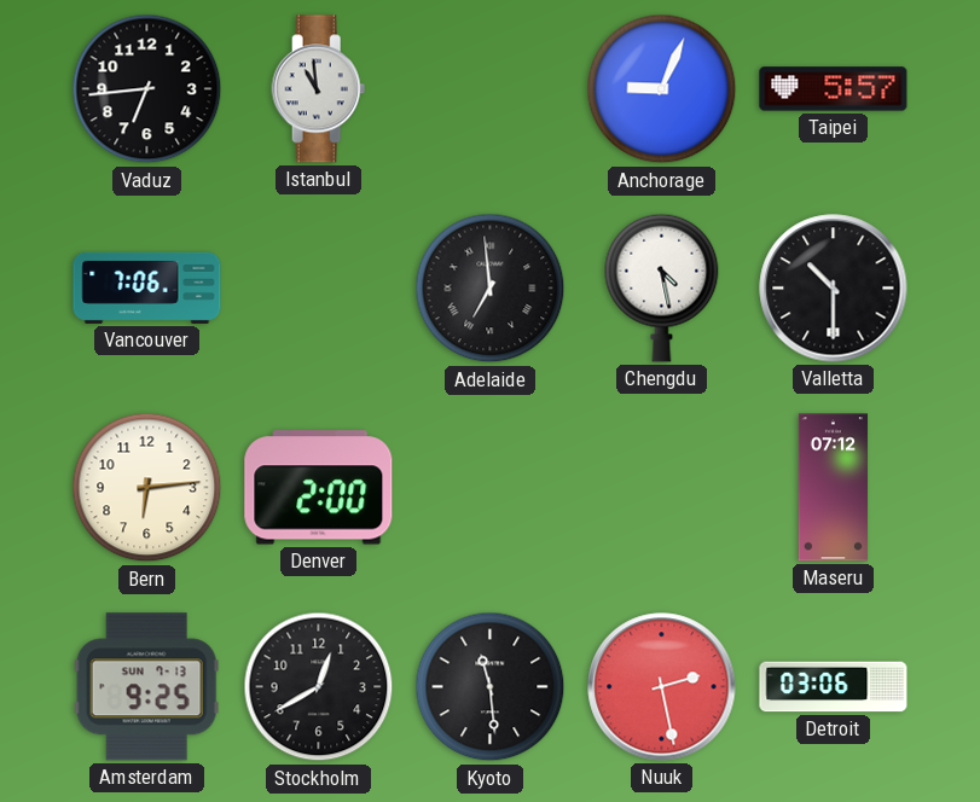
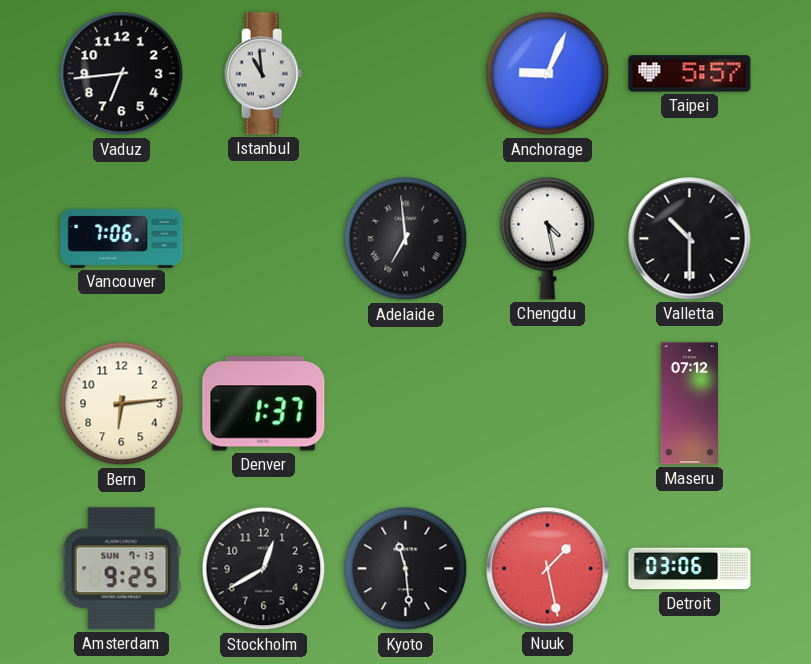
Denver: 2:00 -> 1:37
Nuuk: 2:28 -> 1:28
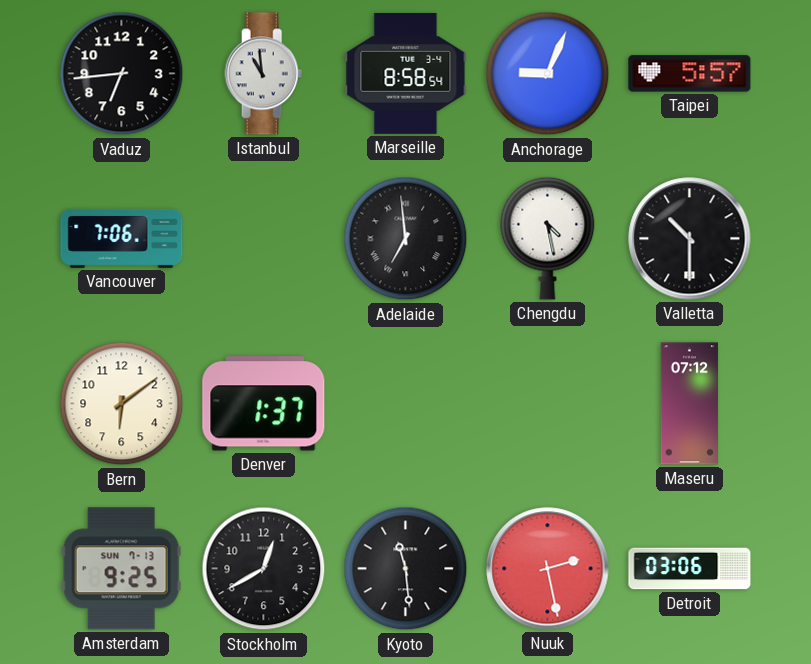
Marseille: none -> 8:58
Bern: 6:14 -> 6:09
Nuuk: 1:28 -> 2:28
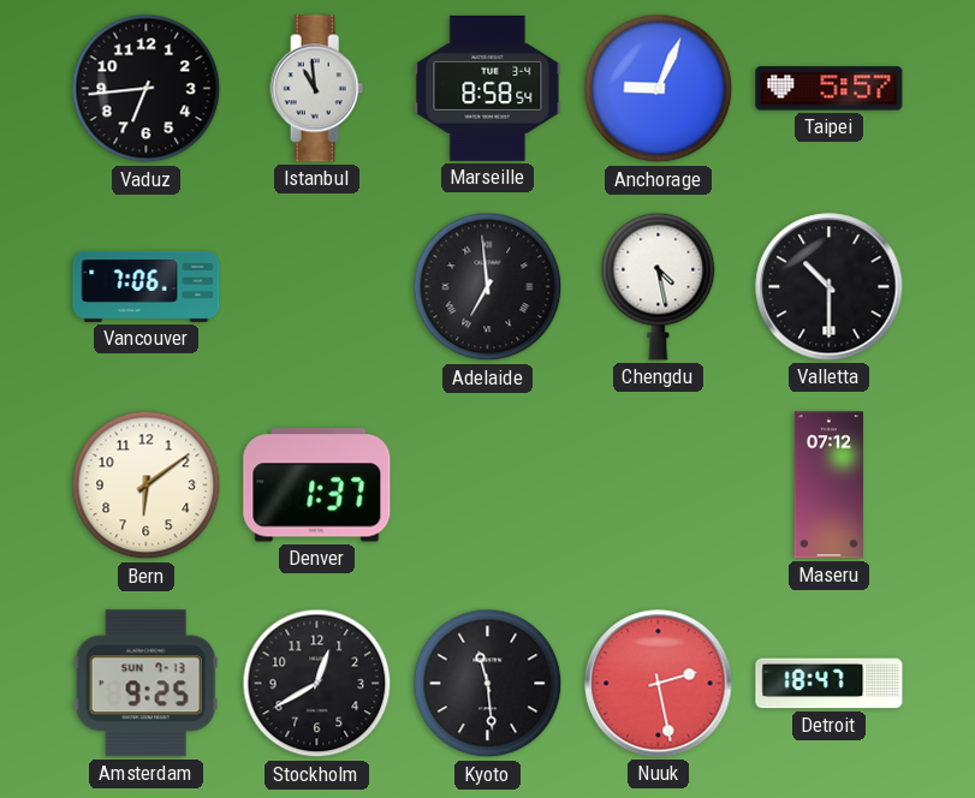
Detroit: 03:06 -> 18:47
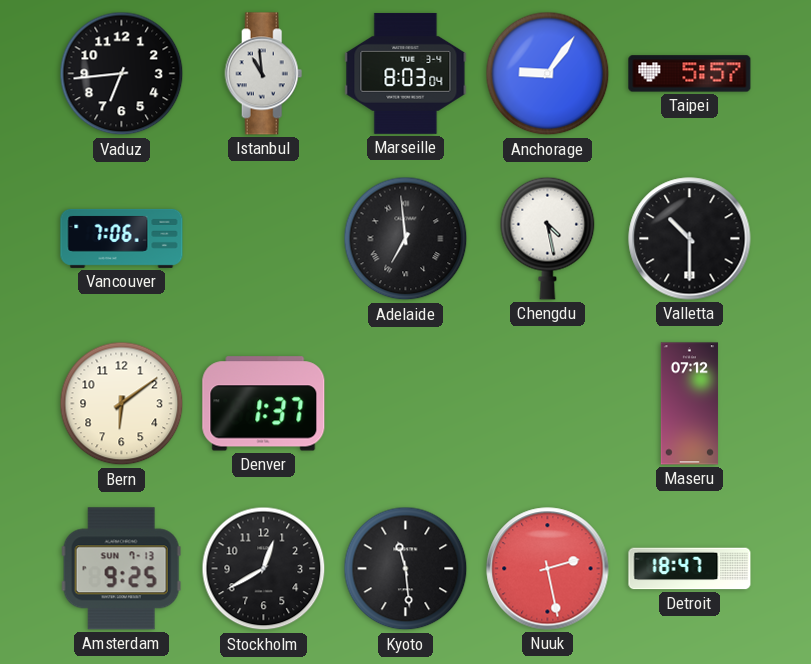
Marseille: 8:58 -> 8:03
Anchorage: 9:04 -> 9:06
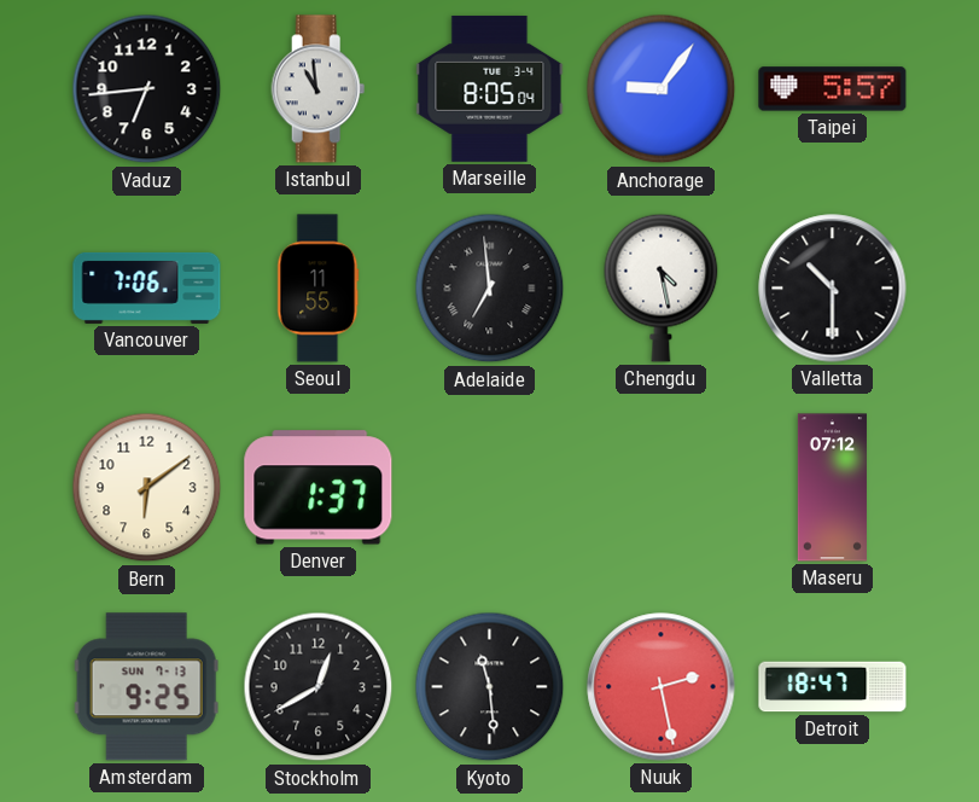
Marseille: 8:03 -> 8:05
Seoul: none -> 11:55
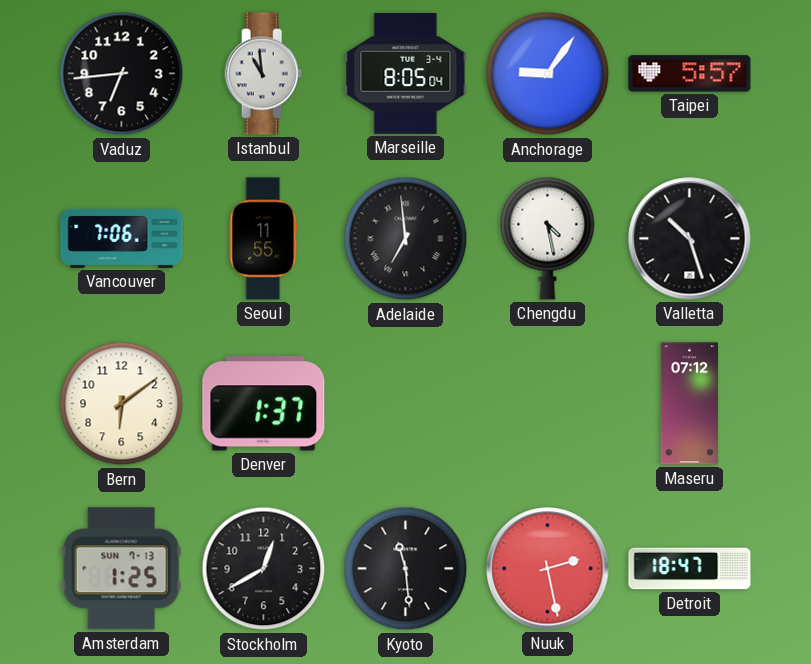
Valletta: 10:30 -> 10:27
Amsterdam: 9:25 -> 1:25
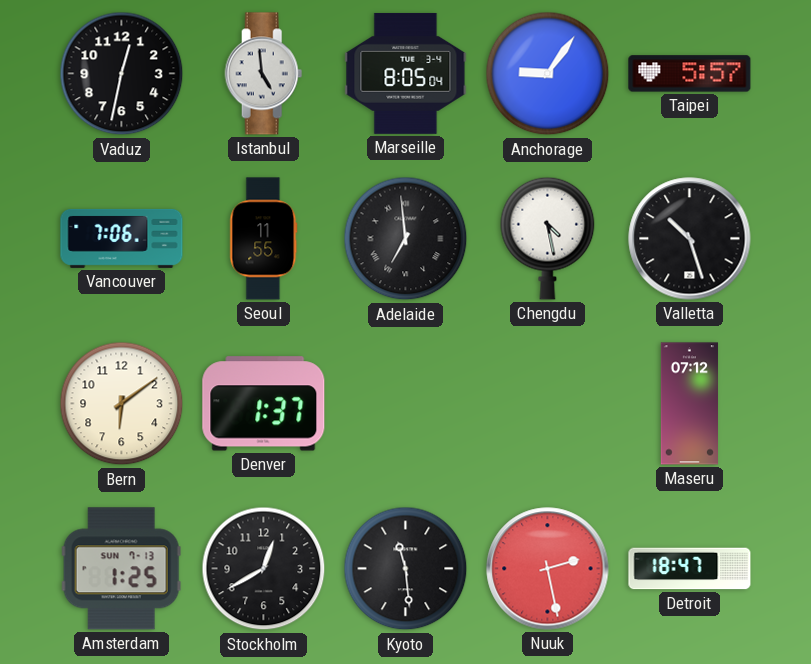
Vaduz: 6:44 -> 12:32
Istanbul: 10:59 -> 4:59
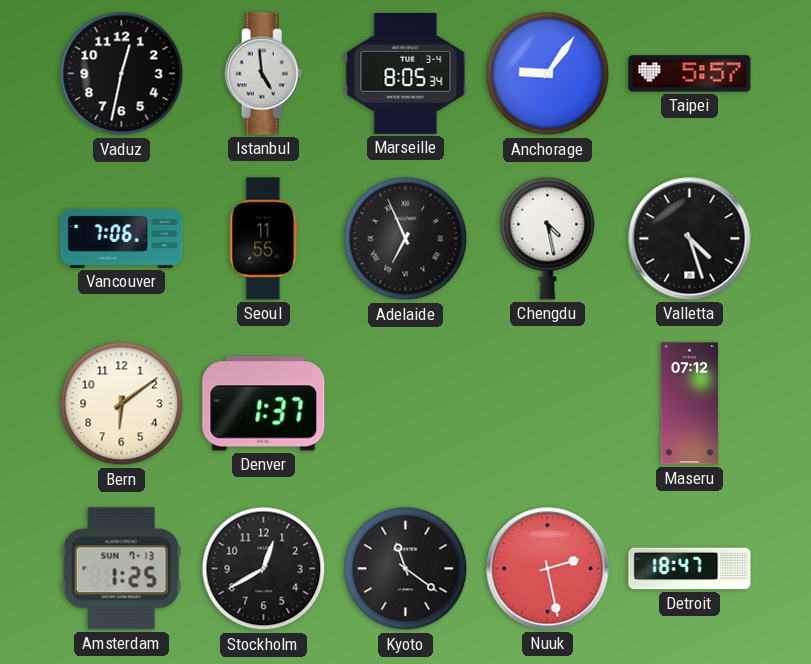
Marseille: 8:05:04 -> 8:05:34
Adelaide: 6:59 -> 6:56
Valletta: 10:27 -> 4:27
Kyoto: 11:29 -> 11:21
